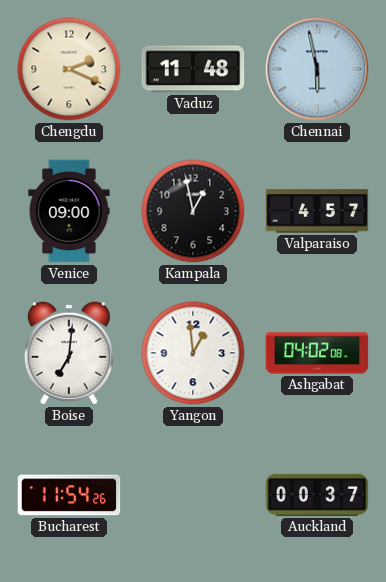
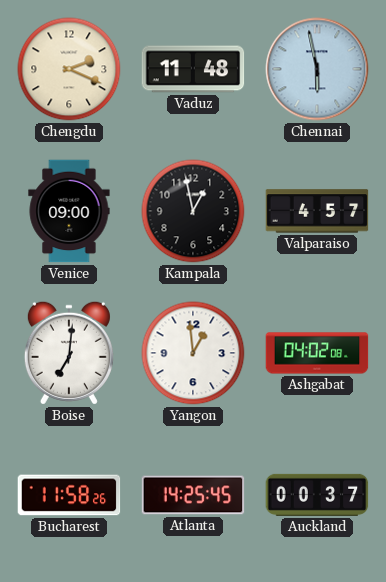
Bucharest: 11:54 -> 11:58
Atlanta: none -> 14:25
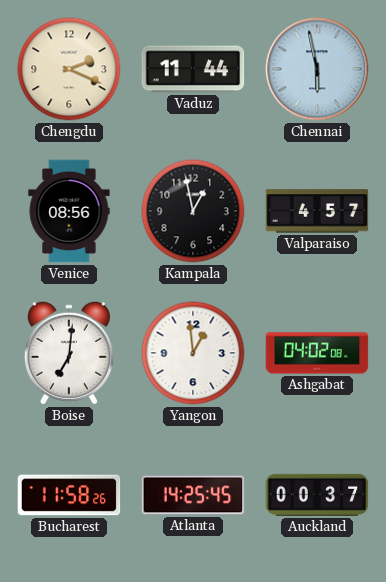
Vaduz: 11:48 -> 11:44
Venice: 09:00 -> 08:56
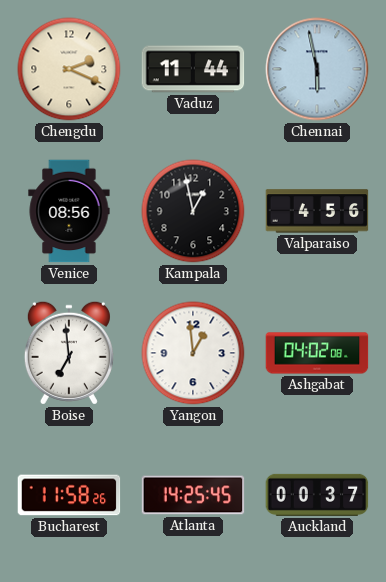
Valparaiso: 4:57 -> 4:56
Boise: 7:01 -> 6:59
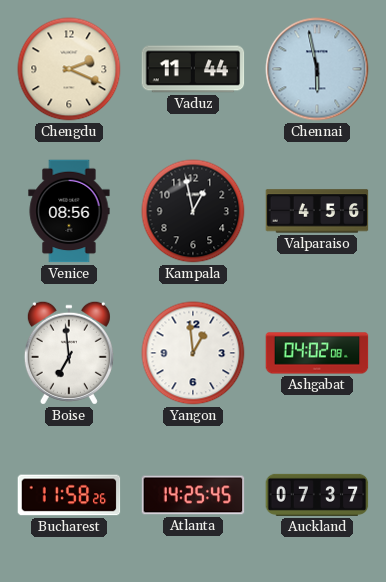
Auckland: 00:37 -> 07:37
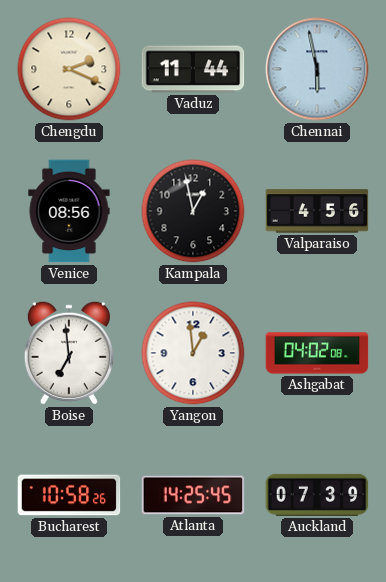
Bucharest: 11:58 -> 10:58
Auckland: 07:37 -> 07:39
